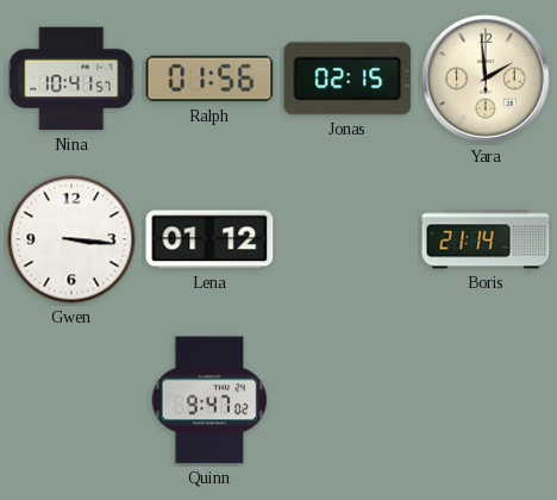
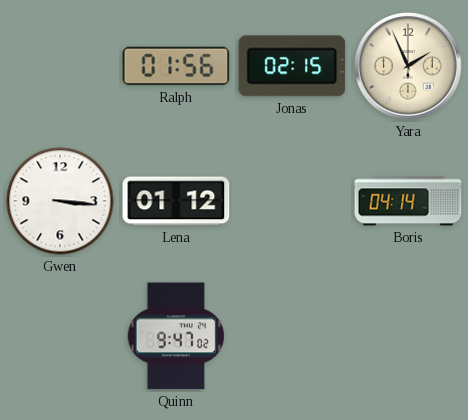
Nina: 10:41 -> none
Yara: 1:59 -> 1:56
Boris: 21:14 -> 04:14
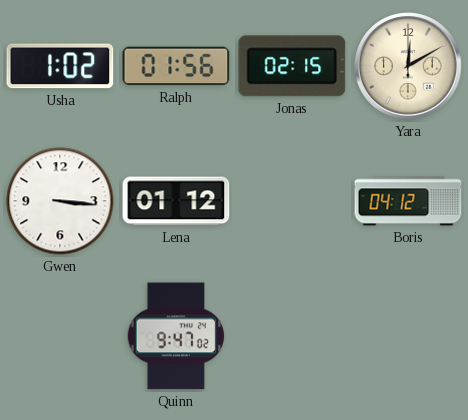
Usha: none -> 1:02
Yara: 1:56 -> 12:10
Boris: 04:14 -> 04:12
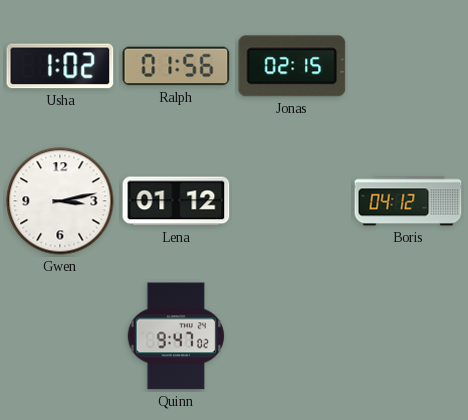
Yara: 12:10 -> none
Gwen: 3:16 -> 3:13
